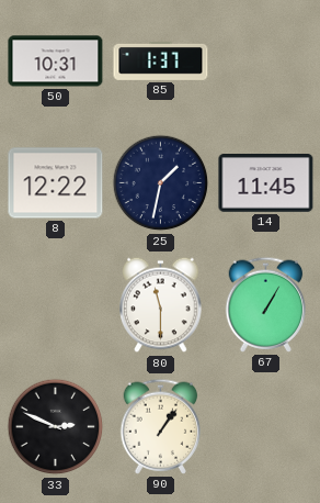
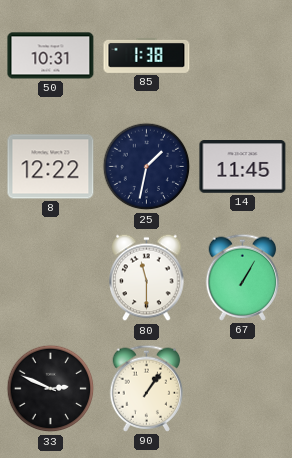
85: 1:37 -> 1:38
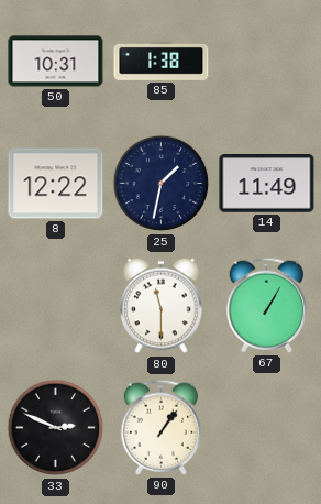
14: 11:45 -> 11:49
